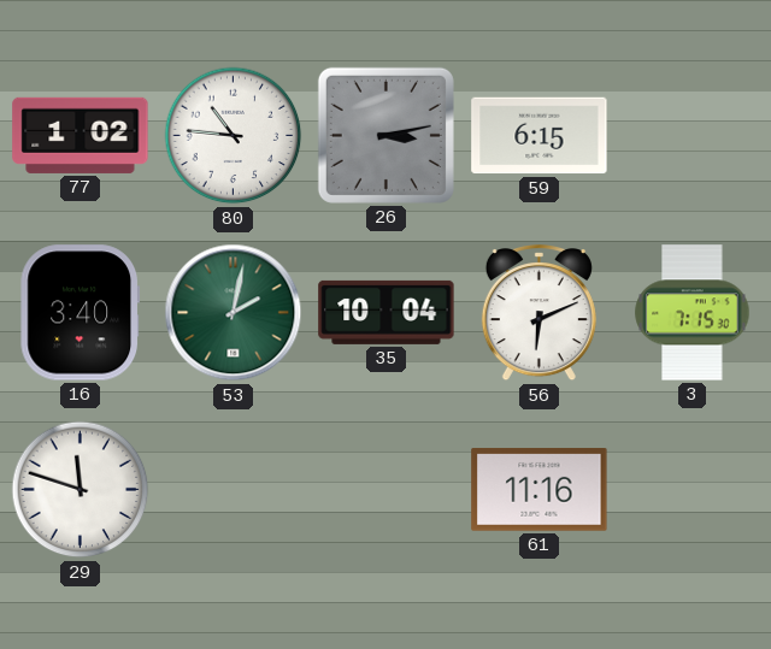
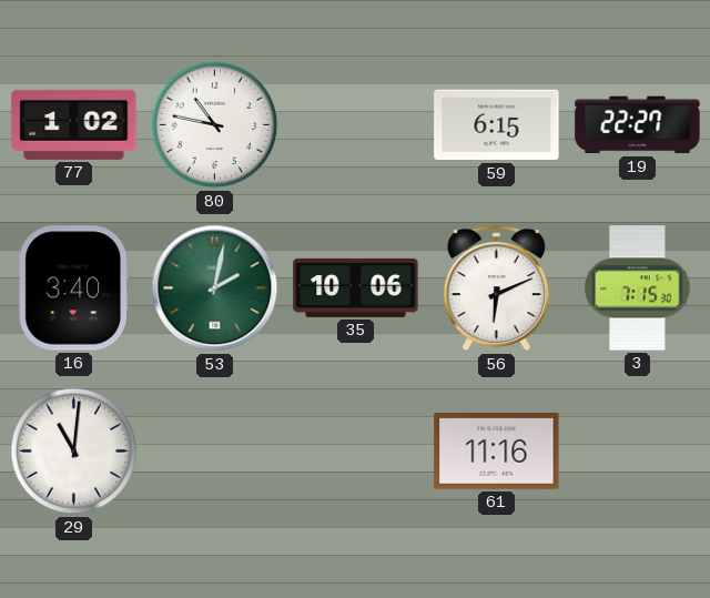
80: 10:46 -> 10:47
26: 3:13 -> none
19: none -> 22:27
35: 10:04 -> 10:06
29: 11:48 -> 11:01
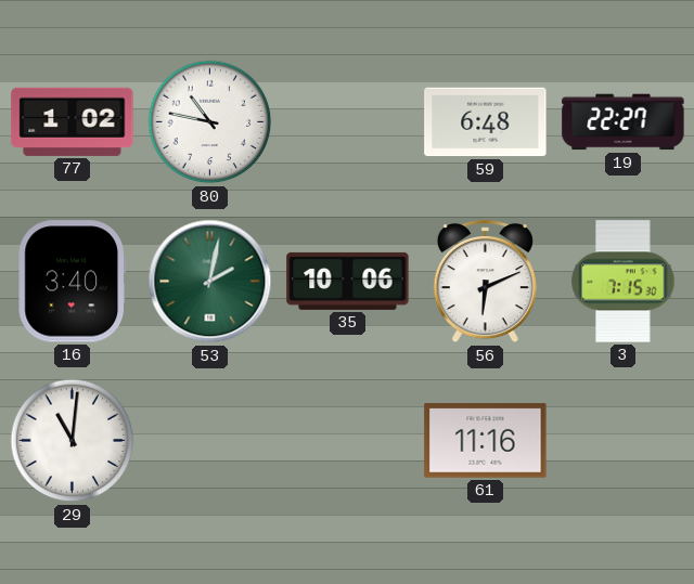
59: 6:15 -> 6:48
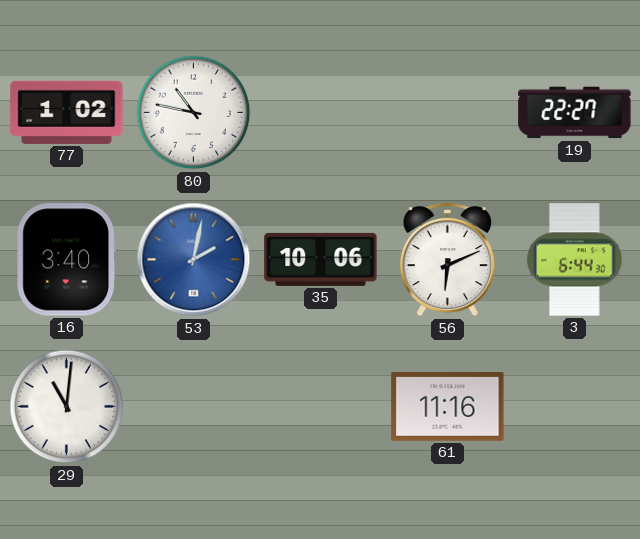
59: 6:48 -> none
53 dial: green -> blue
3: 7:15 -> 6:44
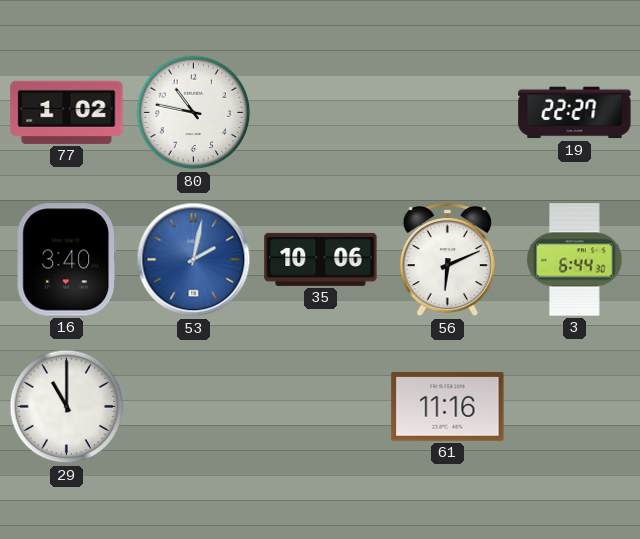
29: 11:01 -> 11:00
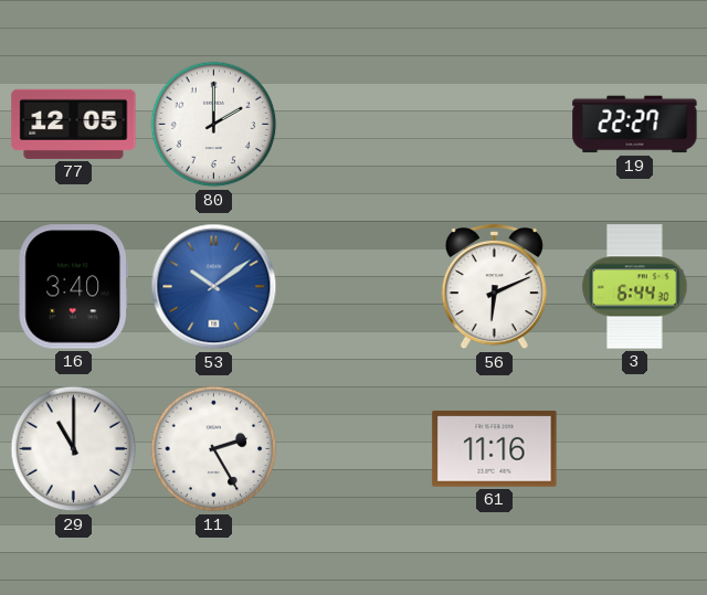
77: 1:02 -> 12:05
80: 10:47 -> 2:00
53: 2:02 -> 10:09
35: 10:06 -> none
11: none -> 2:25
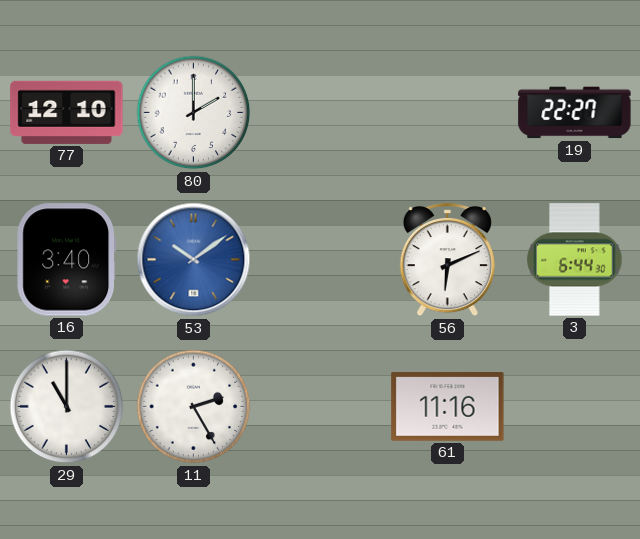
77: 12:05 -> 12:10
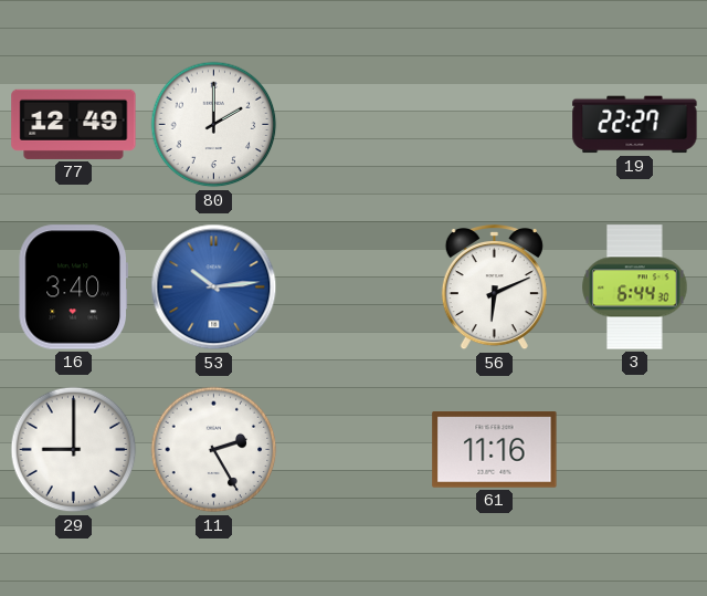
77: 12:10 -> 12:49
53: 10:09 -> 10:14
29: 11:00 -> 9:00
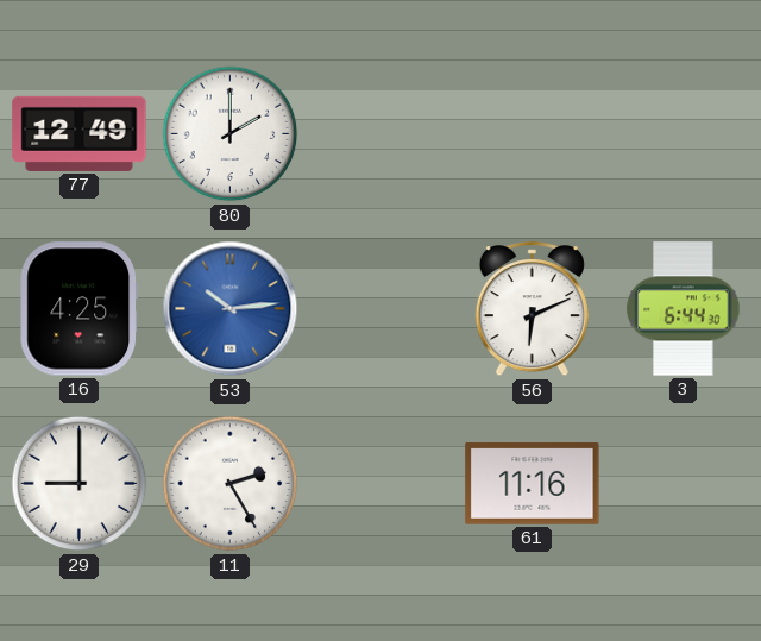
19: 22:27 -> none
16: 3:40 -> 4:25
